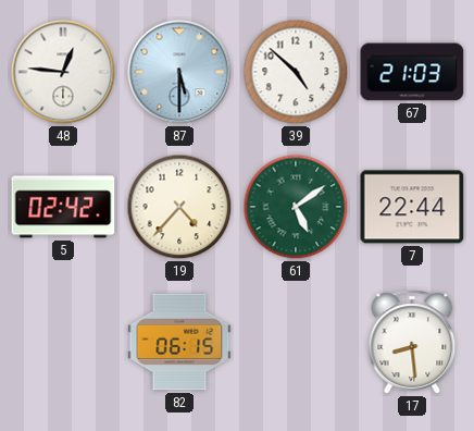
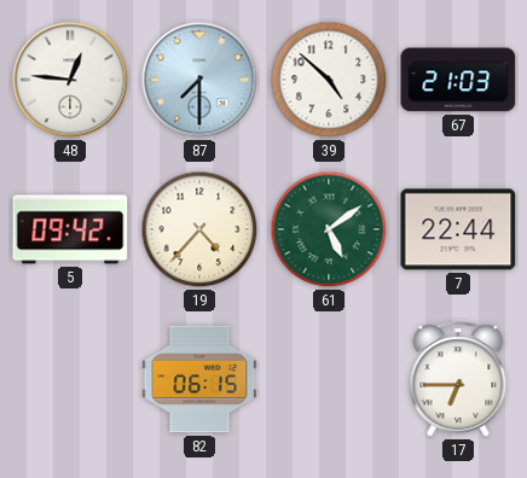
87: 5:30 -> 7:30
5: 02:42 -> 09:42
17: 8:29 -> 6:45
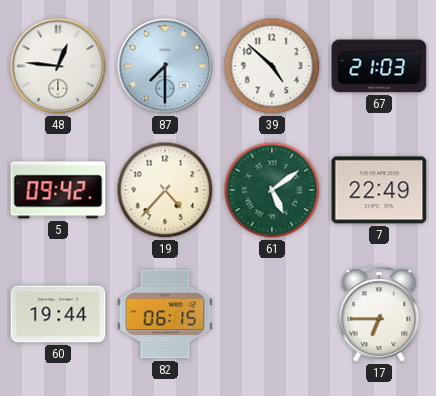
7: 22:44 -> 22:49
60: none -> 19:44
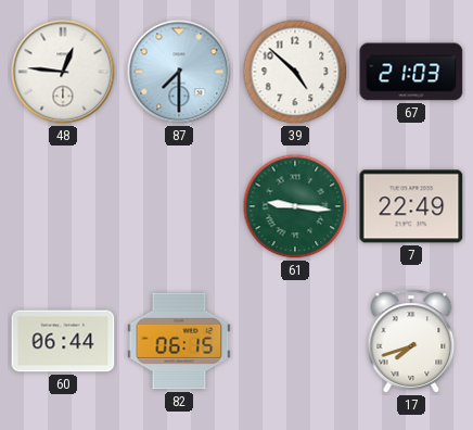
5: 09:42 -> none
19: 4:37 -> none
61: 5:09 -> 9:16
60: 19:44 -> 06:44
17: 6:45 -> 7:42
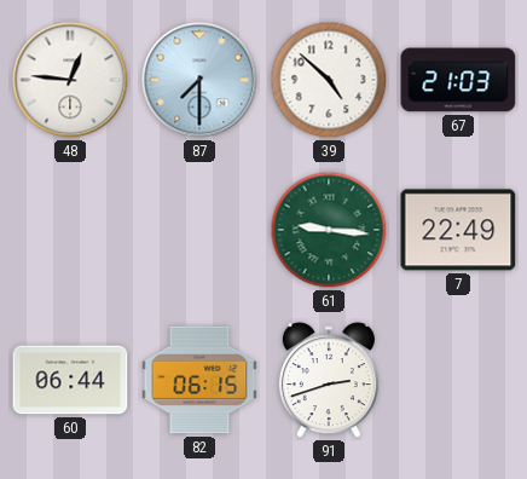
91: none -> 2:42
17: 7:42 -> none
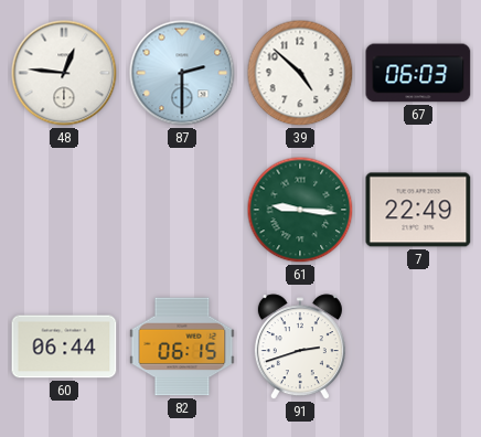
87: 7:30 -> 2:30
67: 21:03 -> 06:03
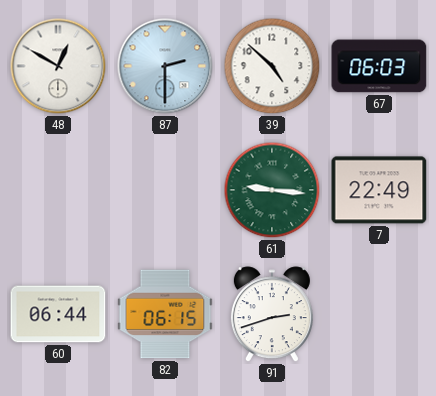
48: 12:46 -> 12:50
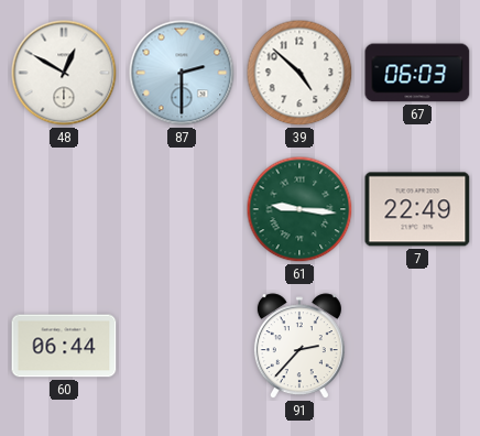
82: 06:15 -> none
91: 2:42 -> 2:37
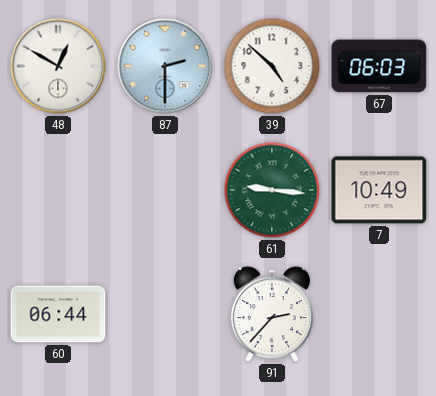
7: 22:49 -> 10:49
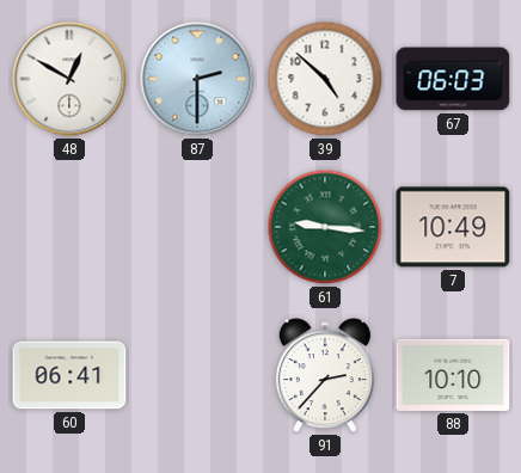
60: 06:44 -> 06:41
88: none -> 10:10
